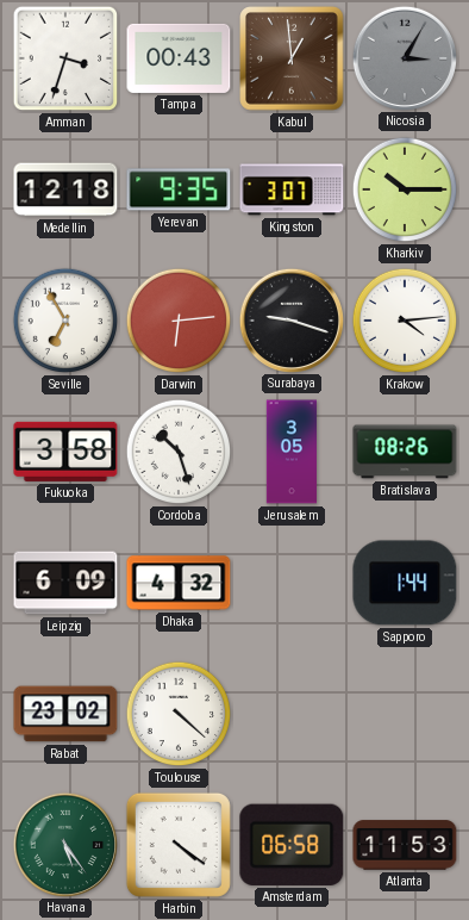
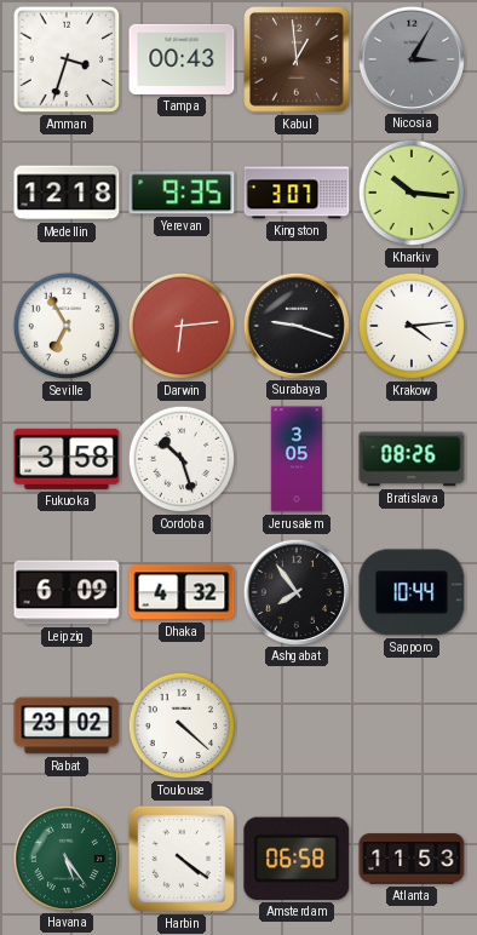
Kharkiv: 10:15 -> 10:16
Ashgabat: none -> 7:54
Sapporo: 1:44 -> 10:44
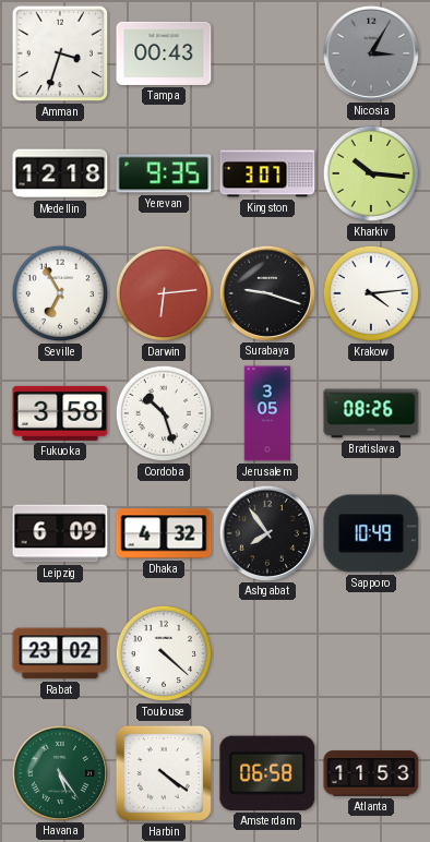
Kabul: 12:59 -> none
Sapporo: 10:44 -> 10:49
